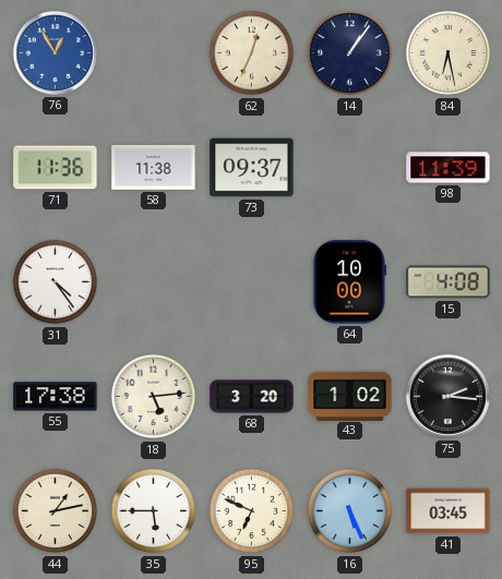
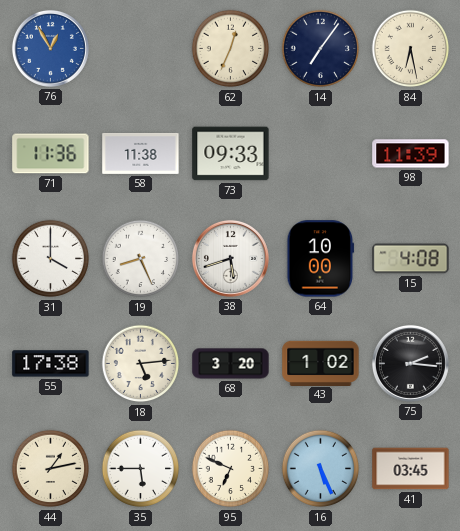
14: 1:06 -> 7:06
73: 09:37 -> 09:33
31: 4:24 -> 4:00
19: none -> 8:26
38: none -> 5:42
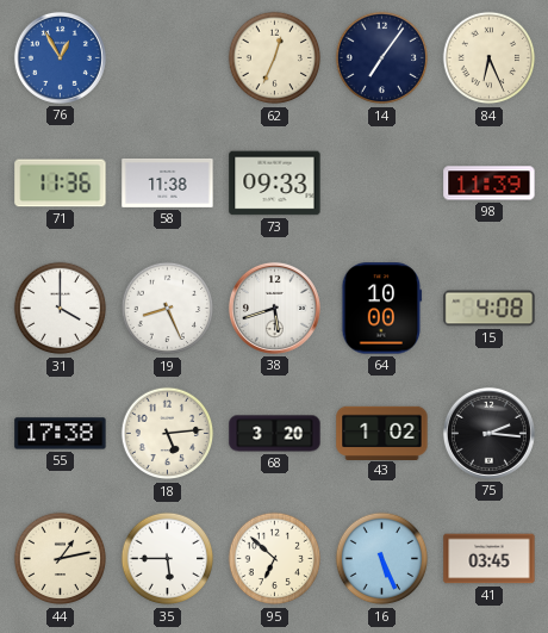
84: 6:28 -> 6:26
95: 6:49 -> 6:52
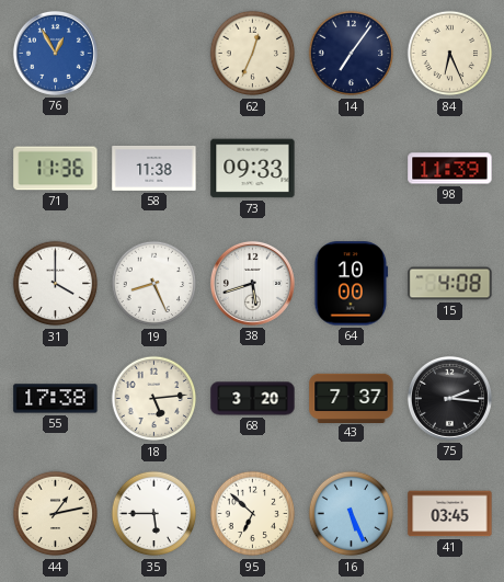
43: 1:02 -> 7:37
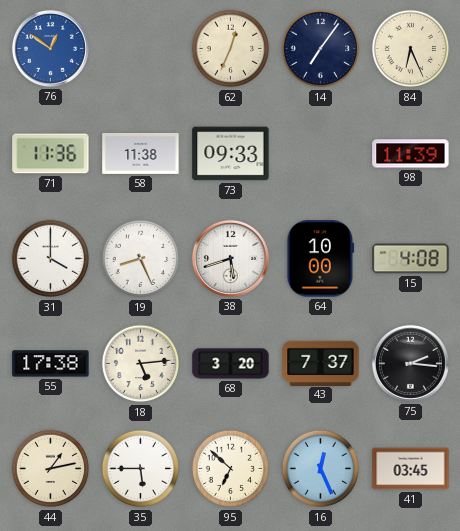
76: 12:55 -> 12:51
16: 5:26 -> 12:26
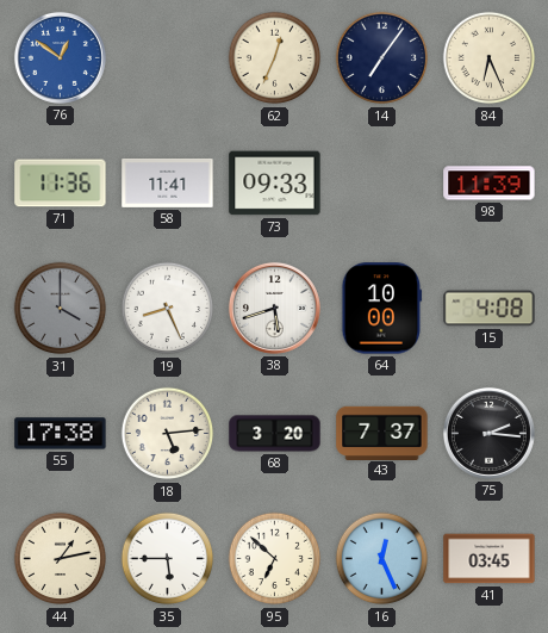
58: 11:38 -> 11:41
31 dial: white -> grey
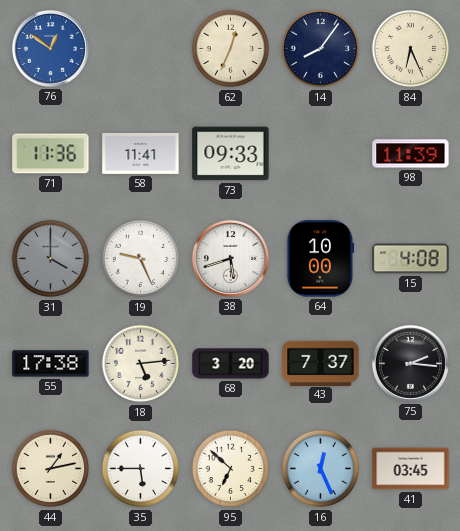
14: 7:06 -> 8:06
19: 8:26 -> 9:26
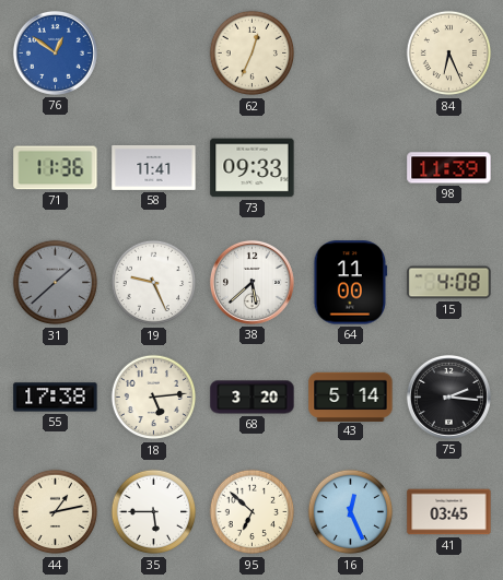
14: 8:06 -> none
31: 4:00 -> 1:38
38: 5:42 -> 5:38
64: 10:00 -> 11:00
43: 7:37 -> 5:14
